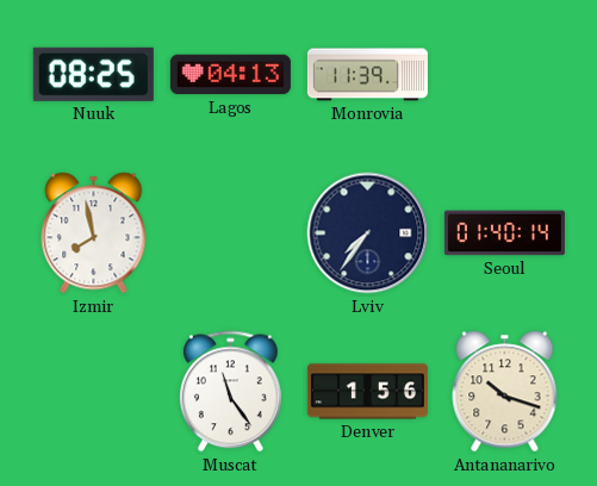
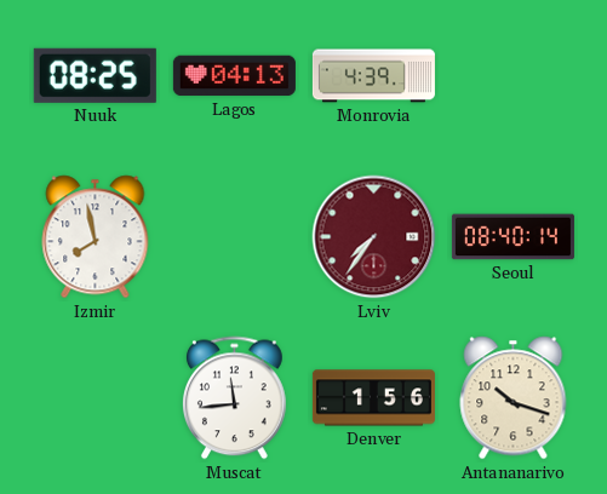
Monrovia: 11:39 -> 4:39
Lviv dial: navy -> burgundy
Seoul: 01:40 -> 08:40
Muscat: 11:24 -> 11:44
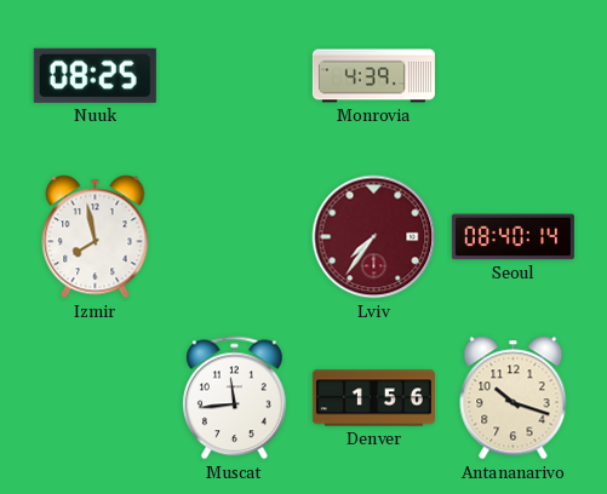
Lagos: 04:13 -> none
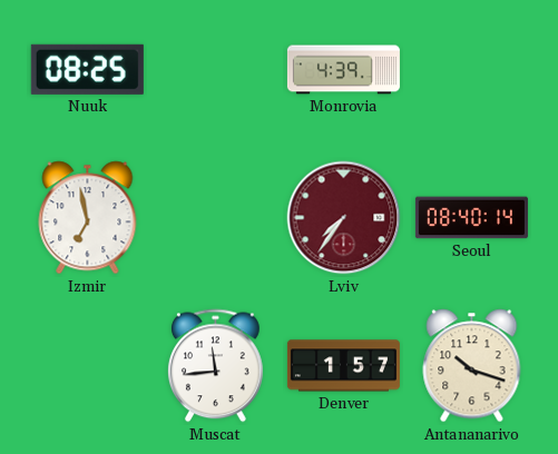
Izmir: 7:58 -> 6:58
Denver: 1:56 -> 1:57
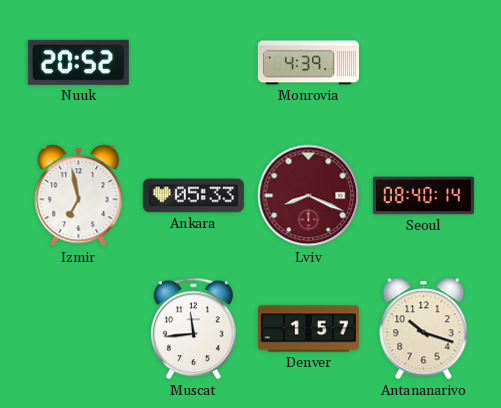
Nuuk: 08:25 -> 20:52
Ankara: none -> 05:33
Lviv: 7:36 -> 8:19
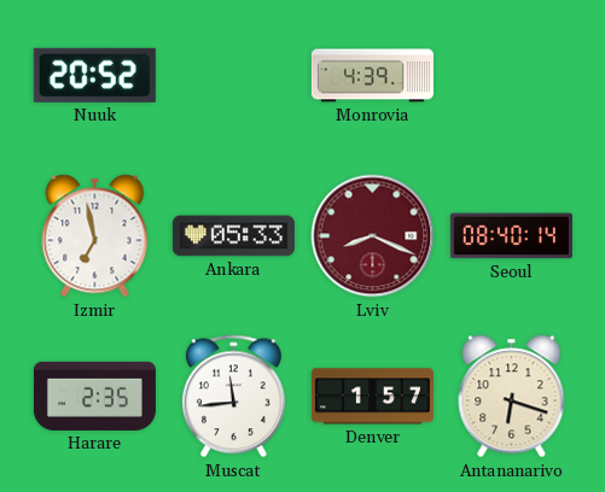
Harare: none -> 2:35
Antananarivo: 10:18 -> 6:18
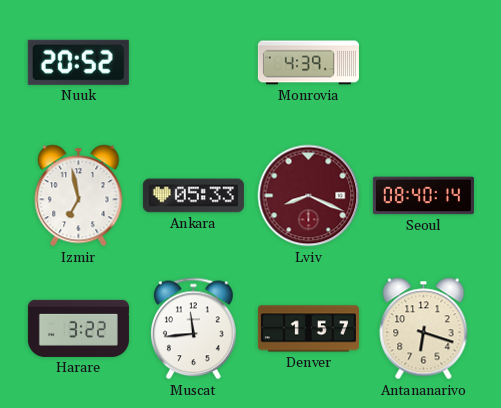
Harare: 2:35 -> 3:22
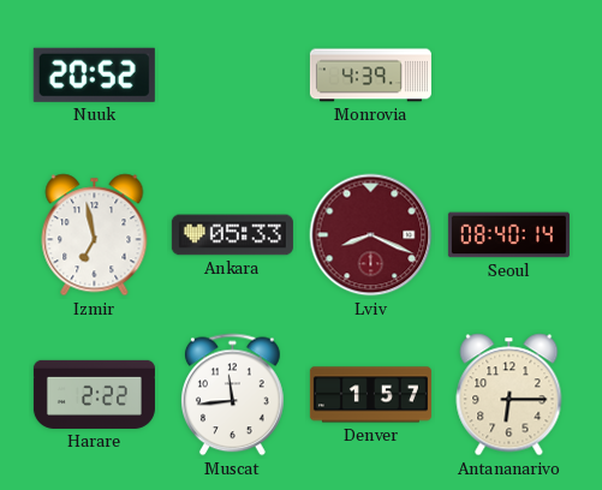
Harare: 3:22 -> 2:22
Antananarivo: 6:18 -> 6:15
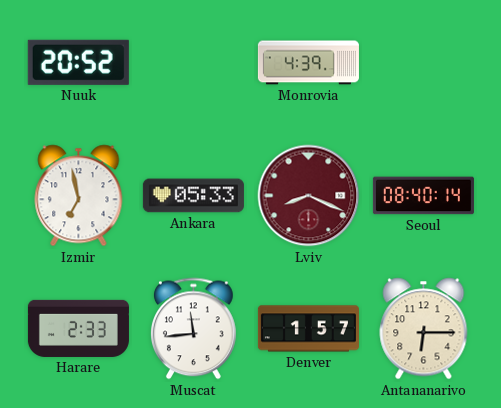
Harare: 2:22 -> 2:33
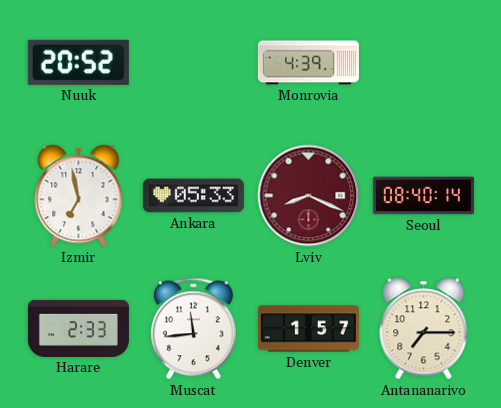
Antananarivo: 6:15 -> 7:15
